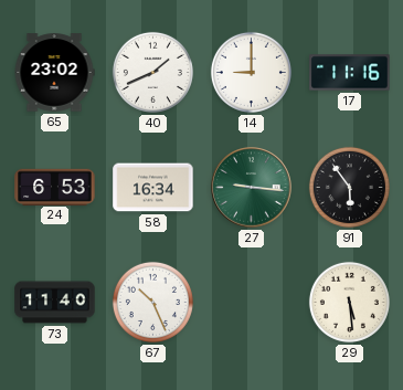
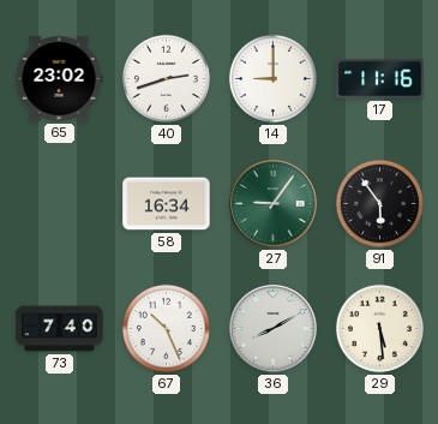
40: 1:41 -> 2:42
24: 6:53 -> none
27: 9:16 -> 9:06
73: 11:40 -> 7:40
36: none -> 8:10
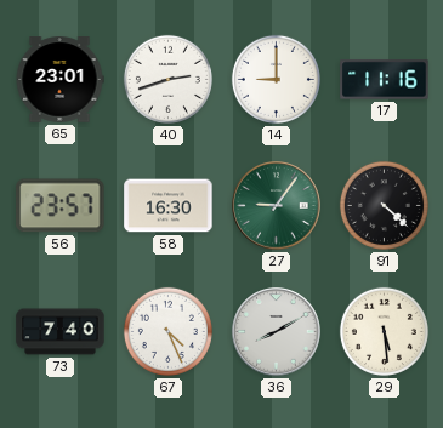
65: 23:02 -> 23:01
56: none -> 23:57
58: 16:34 -> 16:30
91: 5:54 -> 4:22
67: 10:26 -> 4:26
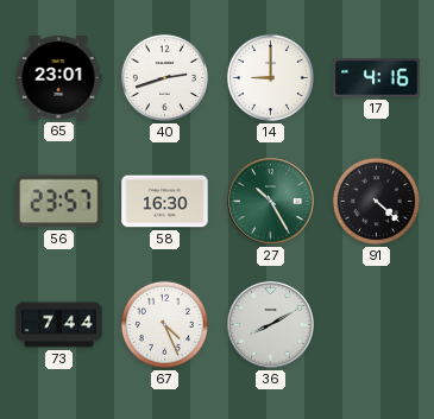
17: 11:16 -> 4:16
27: 9:06 -> 10:25
73: 7:40 -> 7:44
29: 5:29 -> none
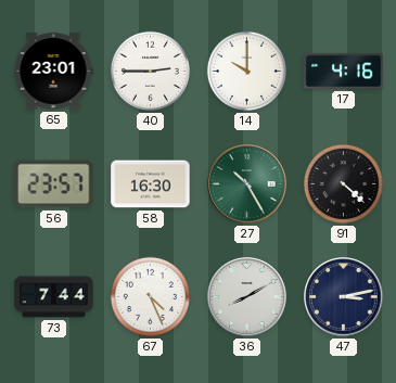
40: 2:42 -> 2:45
14: 9:00 -> 10:00
47: none -> 3:13
